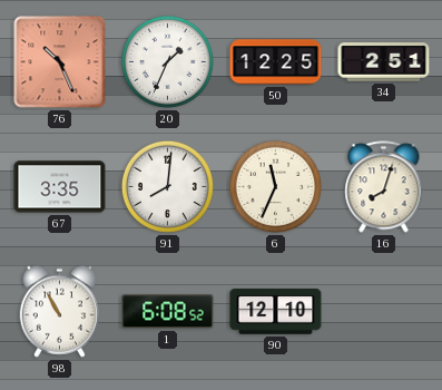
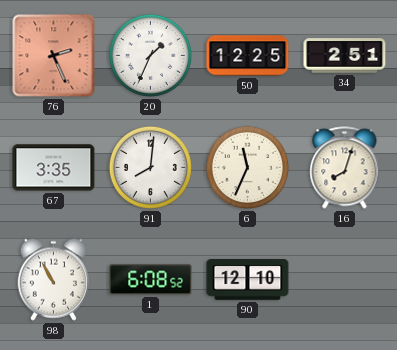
76: 10:26 -> 2:26
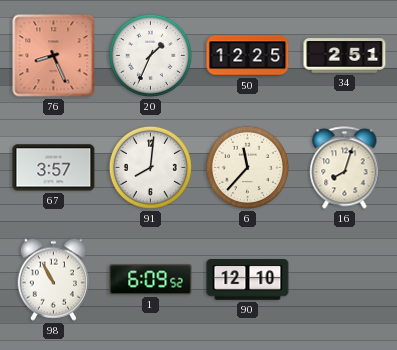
76: 2:26 -> 8:26
67: 3:35 -> 3:57
6: 11:34 -> 11:37
1: 6:08 -> 6:09
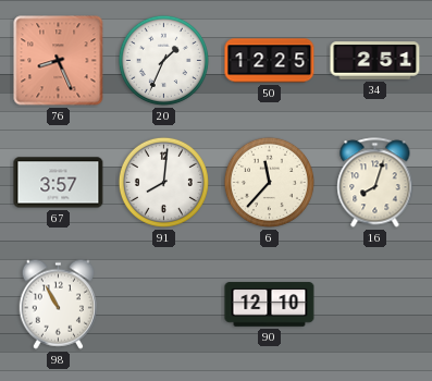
1: 6:09 -> none
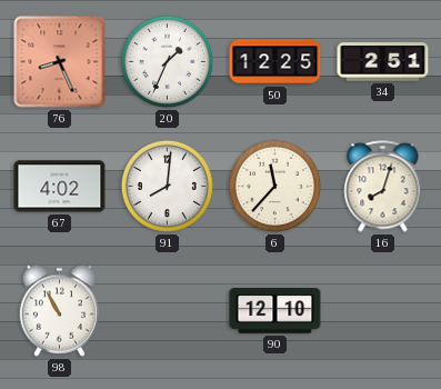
67: 3:57 -> 4:02
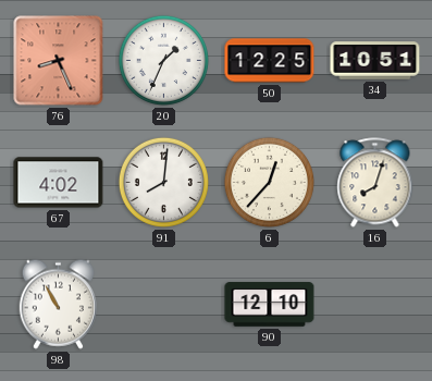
34: 2:51 -> 10:51
6: 11:37 -> 12:37
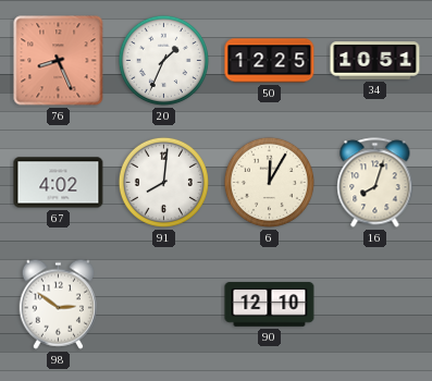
6: 12:37 -> 12:05
98: 10:55 -> 2:51
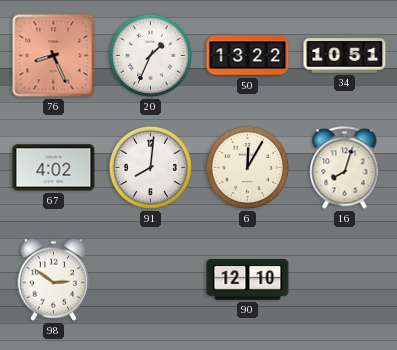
50: 12:25 -> 13:22
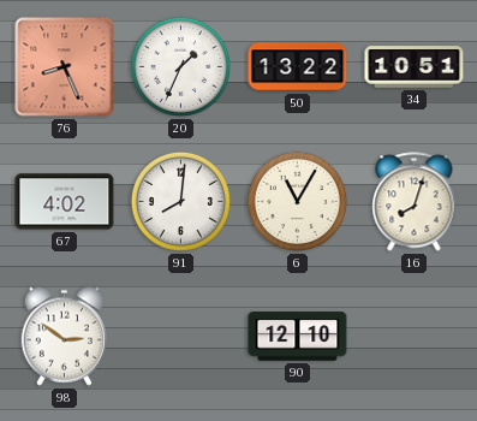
6: 12:05 -> 11:05
